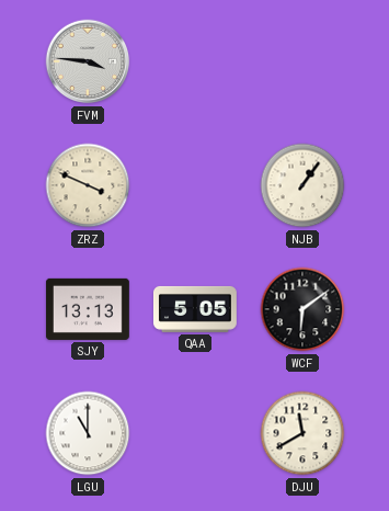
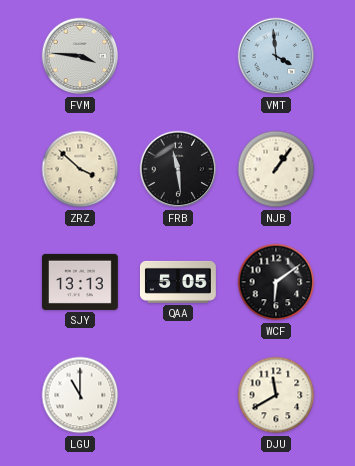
VMT: none -> 3:59
ZRZ: 3:49 -> 3:52
FRB: none -> 11:29
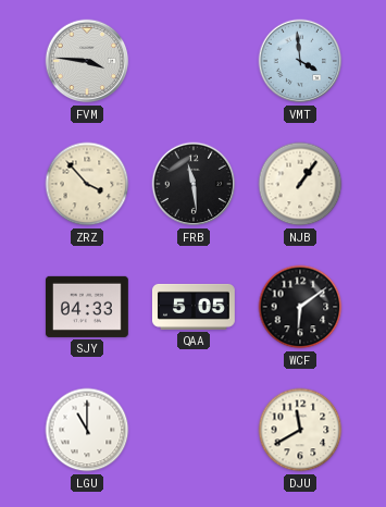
ZRZ: 3:52 -> 3:53
SJY: 13:13 -> 04:33
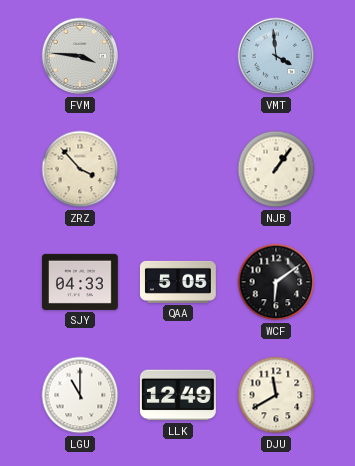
FRB: 11:29 -> none
LLK: none -> 12:49
